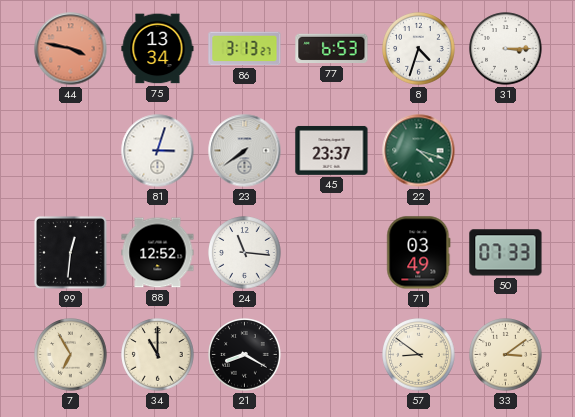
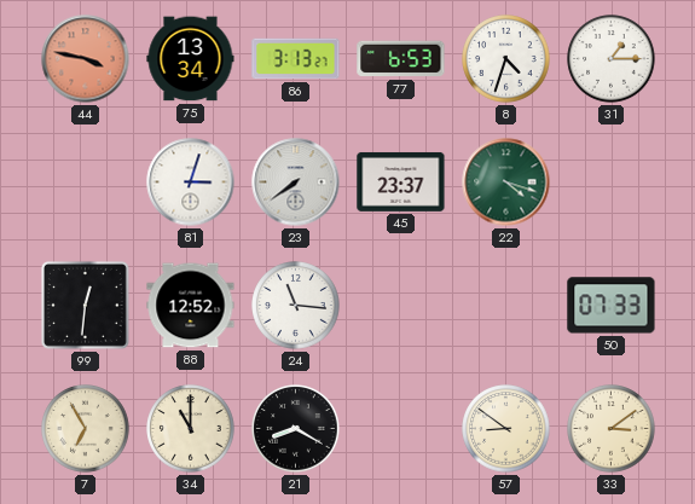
31: 3:15 -> 1:15
71: 03:49 -> none
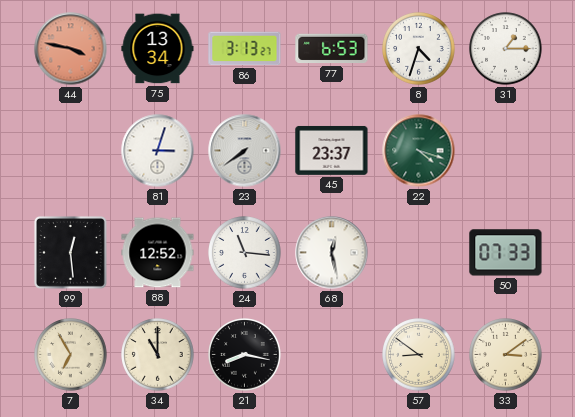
99: 12:31 -> 12:29
68: none -> 12:28
21: 8:20 -> 8:17
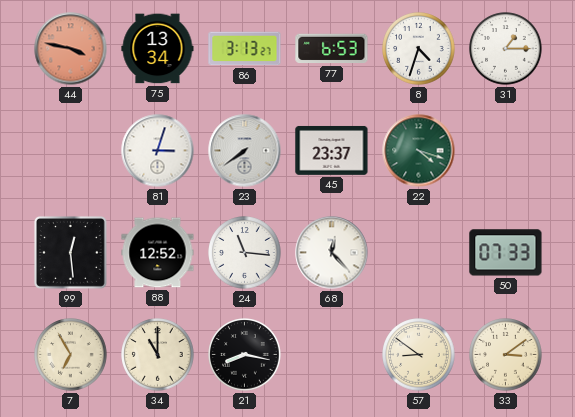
68: 12:28 -> 12:23
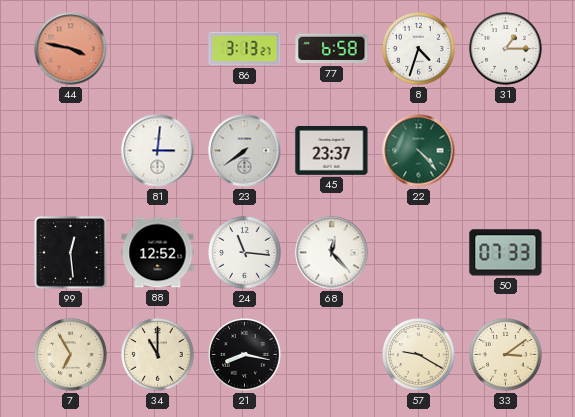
75: 13:34 -> none
77: 6:53 -> 6:58
81: 3:03 -> 3:01
22: 4:18 -> 4:23
57: 8:51 -> 9:20
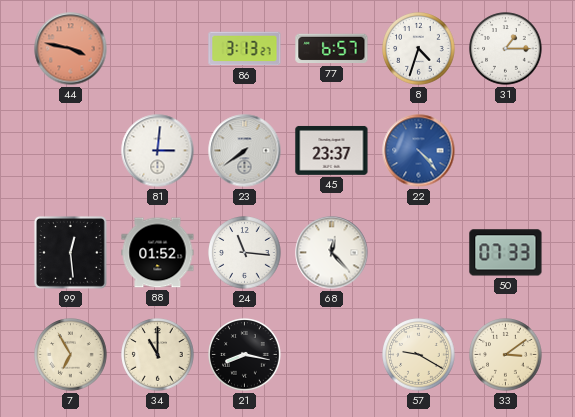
77: 6:58 -> 6:57
22 dial: green -> blue
88: 12:52 -> 01:52
